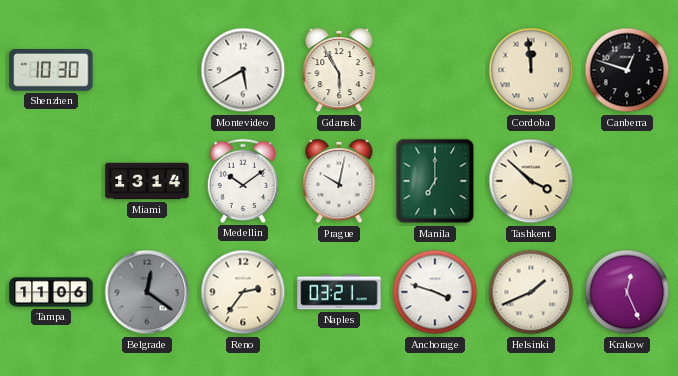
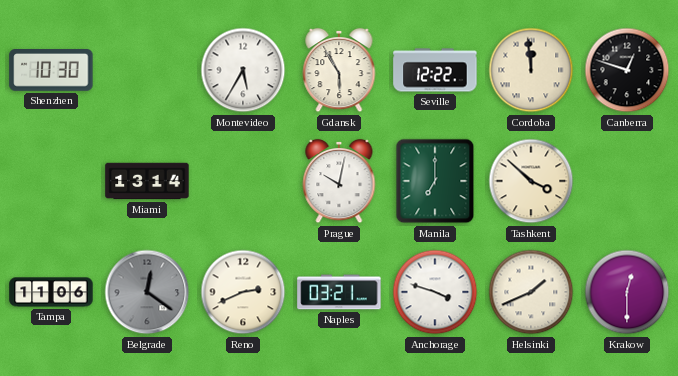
Montevideo: 5:40 -> 5:35
Seville: none -> 12:22
Medellin: 10:09 -> none
Reno: 2:36 -> 2:41
Krakow: 12:26 -> 12:30
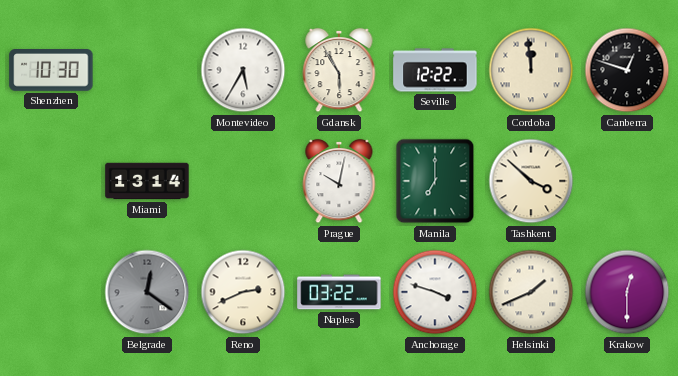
Tampa: 11:06 -> none
Naples: 03:21 -> 03:22
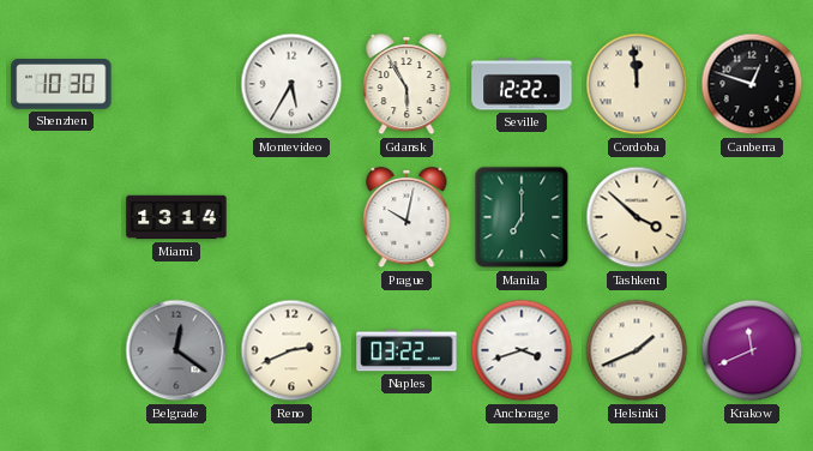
Anchorage: 3:48 -> 3:42
Krakow: 12:30 -> 11:41
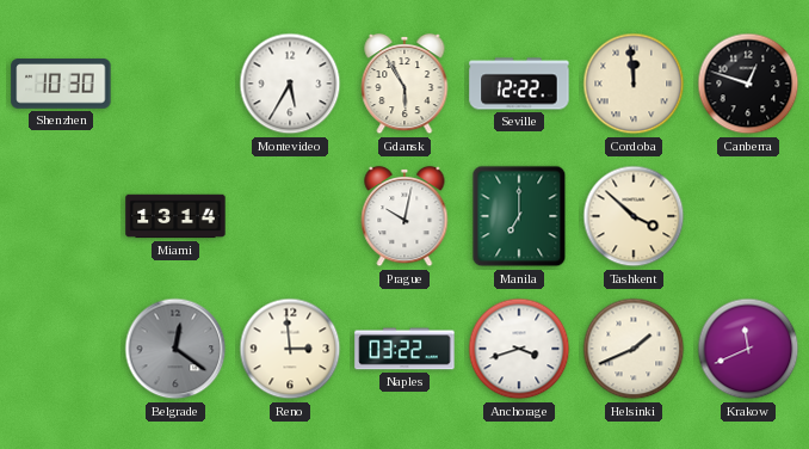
Reno: 2:41 -> 2:59
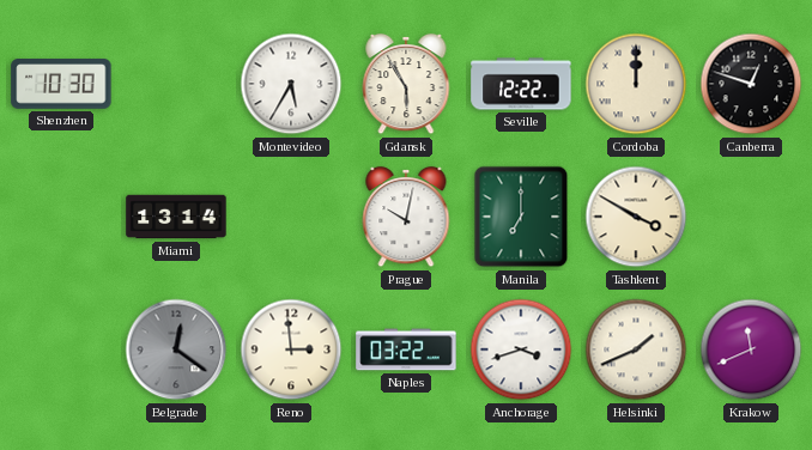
Cordoba: 11:59 -> 12:00
Tashkent: 3:52 -> 3:50
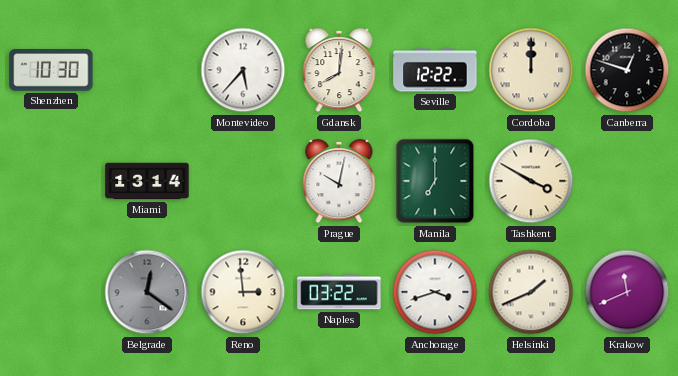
Montevideo: 5:35 -> 5:37
Gdansk: 5:55 -> 8:01
